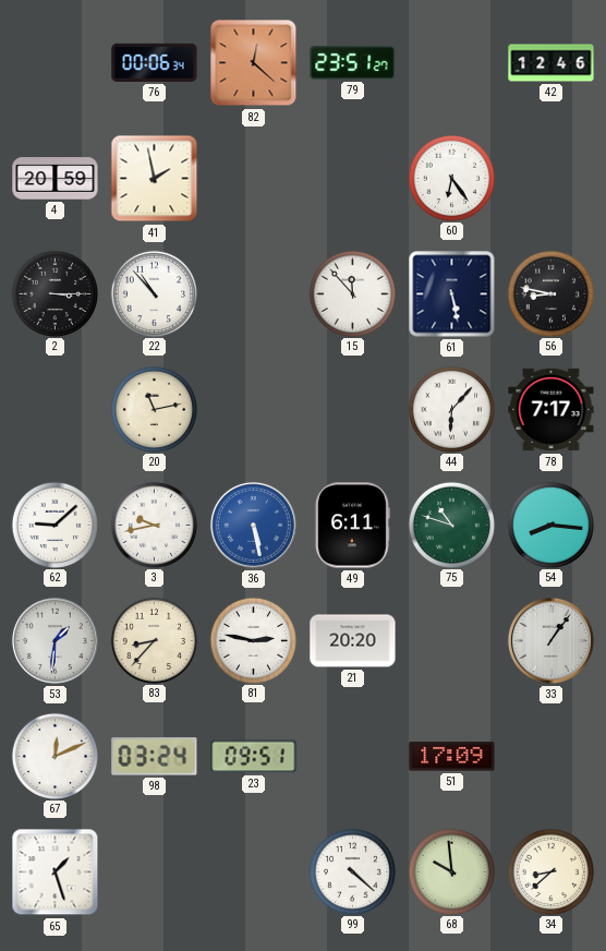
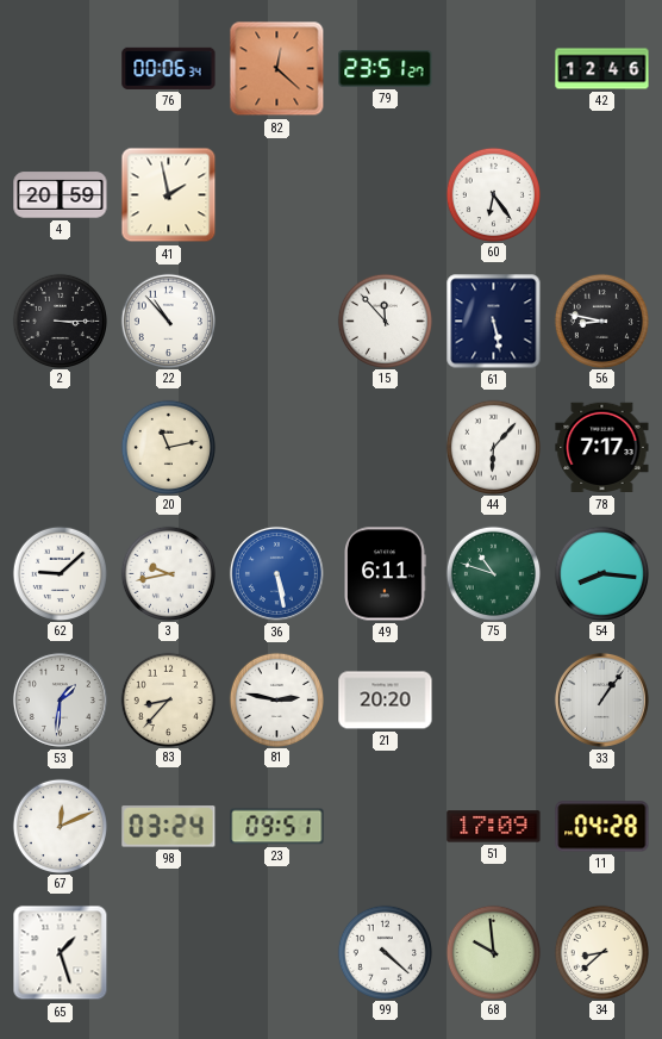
11: none -> 04:28
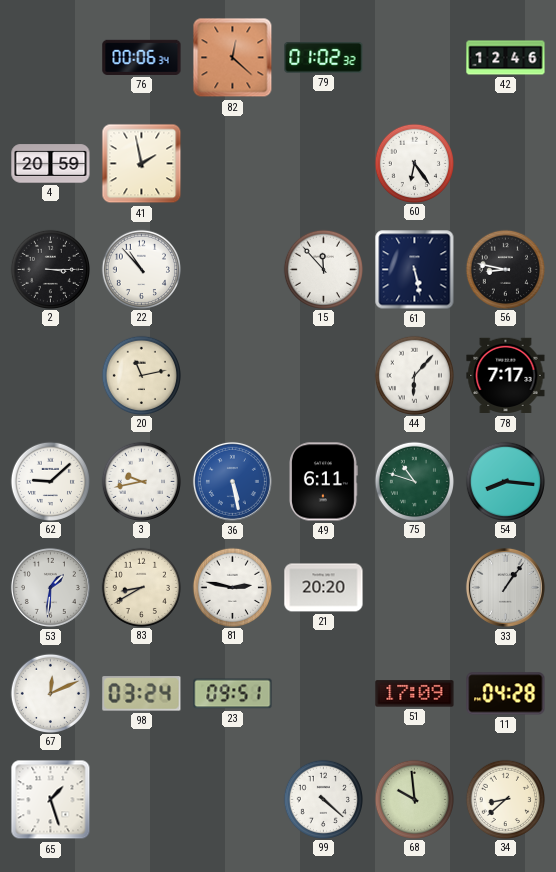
79: 23:51 -> 01:02
83: 8:37 -> 8:40
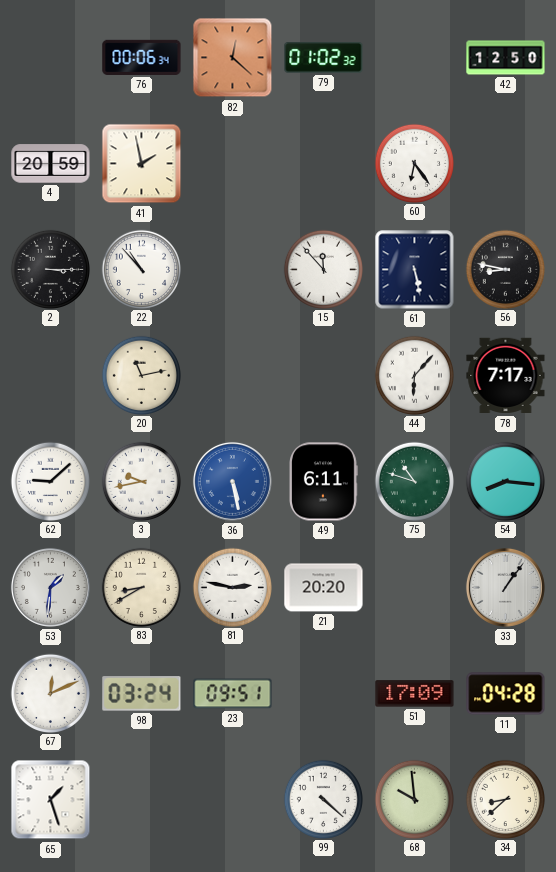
42: 12:46 -> 12:50
